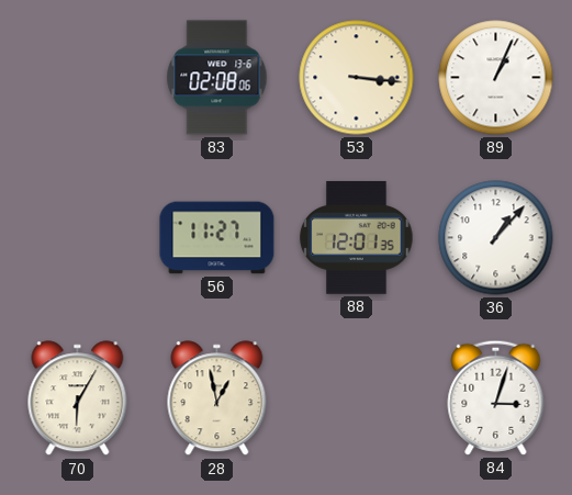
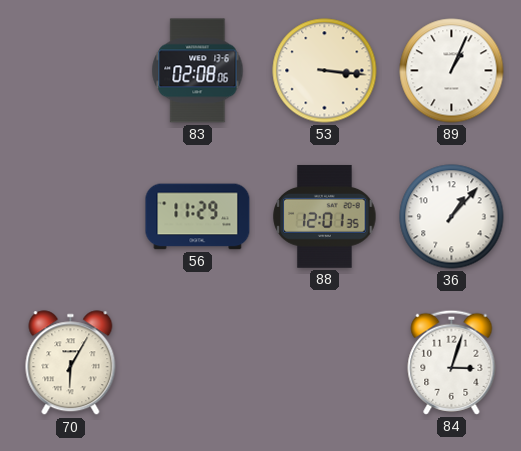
56: 11:27 -> 11:29
28: 12:58 -> none
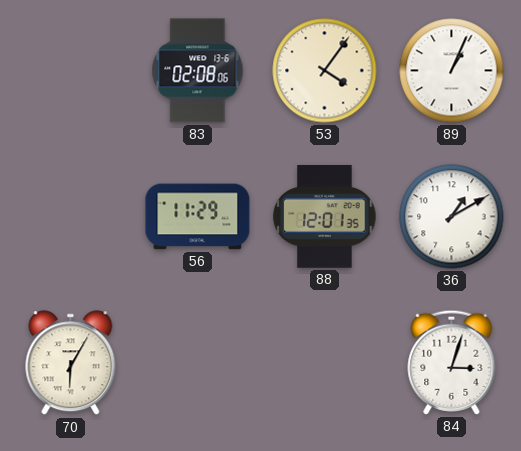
53: 3:16 -> 4:06
36: 1:07 -> 1:10
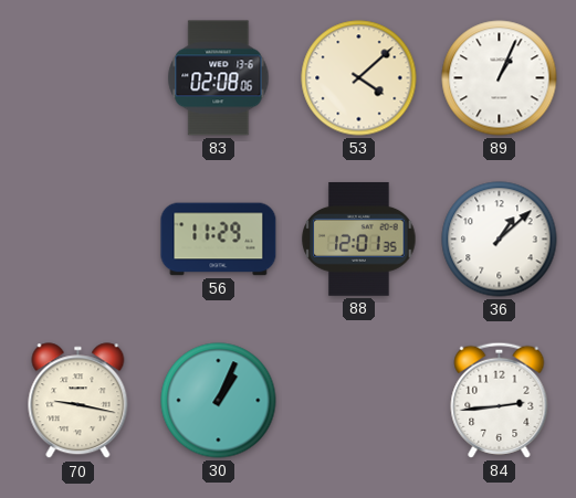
53: 4:06 -> 4:08
36: 1:10 -> 1:08
70: 6:05 -> 9:17
30: none -> 1:04
84: 3:03 -> 2:44
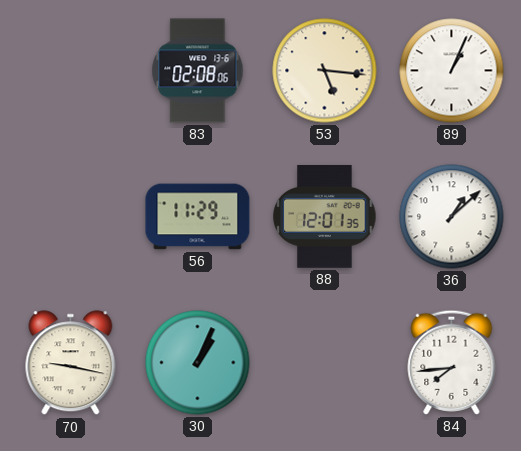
53: 4:08 -> 5:16
84: 2:44 -> 7:44
